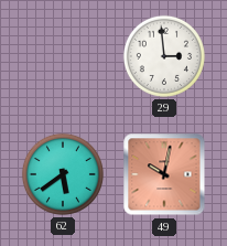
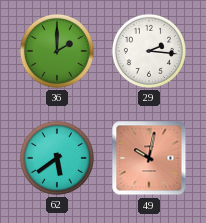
36: none -> 2:00
29: 2:59 -> 2:16
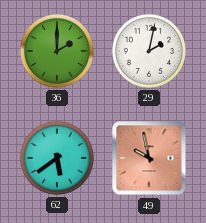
29: 2:16 -> 2:02
49: 10:02 -> 9:58
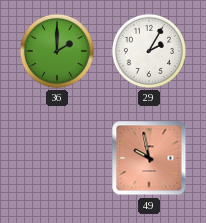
29: 2:02 -> 2:05
62: 5:39 -> none
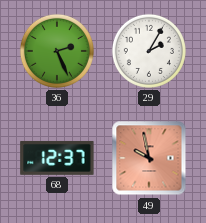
36: 2:00 -> 2:26
68: none -> 12:37
